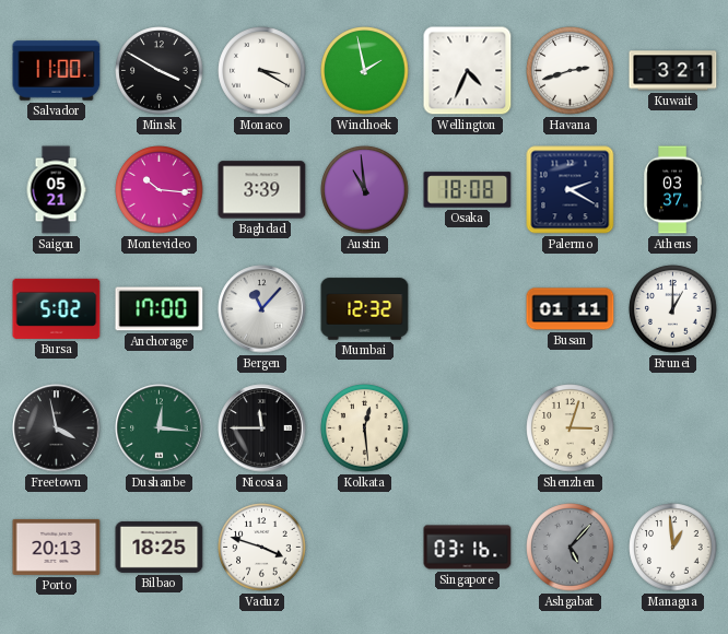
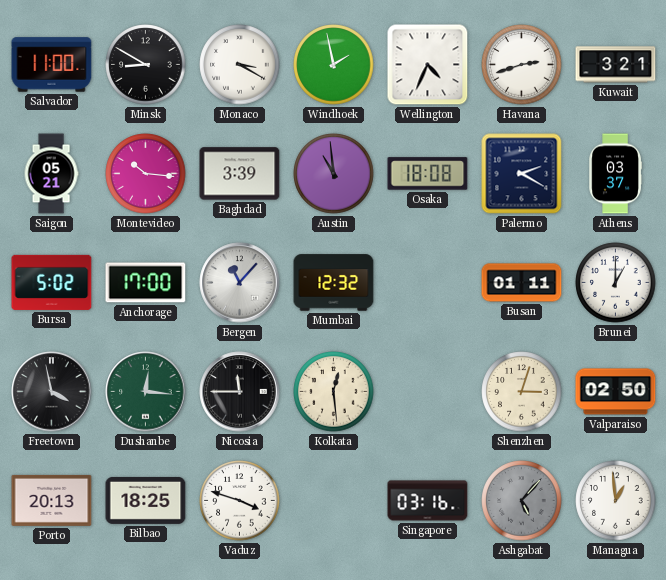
Minsk: 3:50 -> 8:50
Valparaiso: none -> 02:50
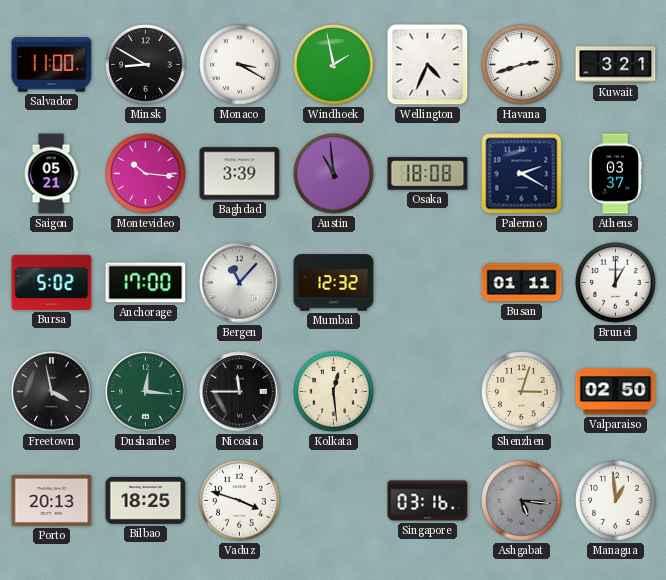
Ashgabat: 5:07 -> 5:16
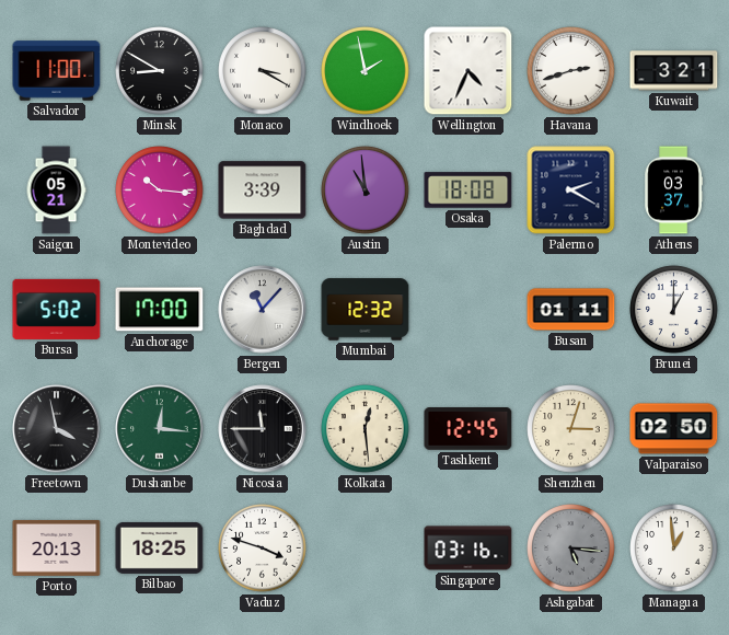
Tashkent: none -> 12:45
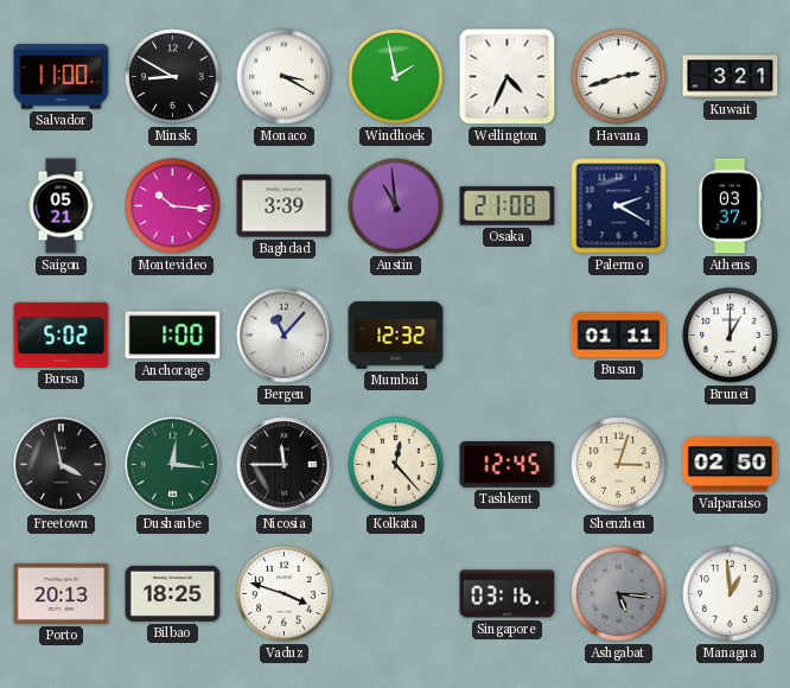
Osaka: 18:08 -> 21:08
Anchorage: 17:00 -> 1:00
Kolkata: 12:29 -> 12:23
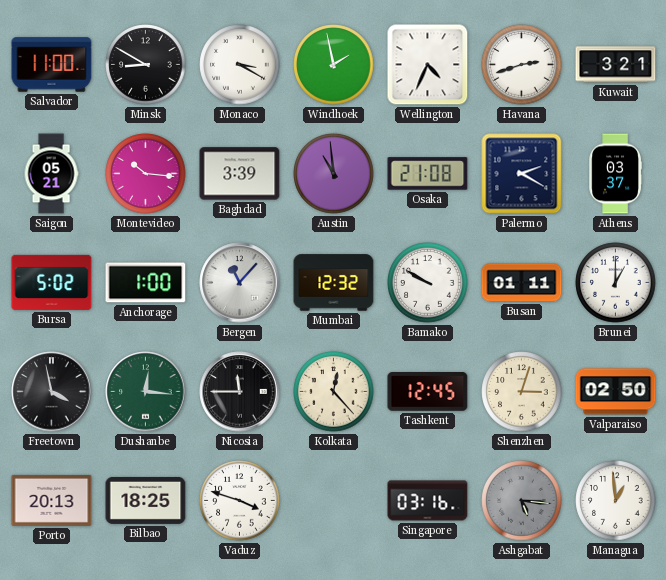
Bamako: none -> 9:50
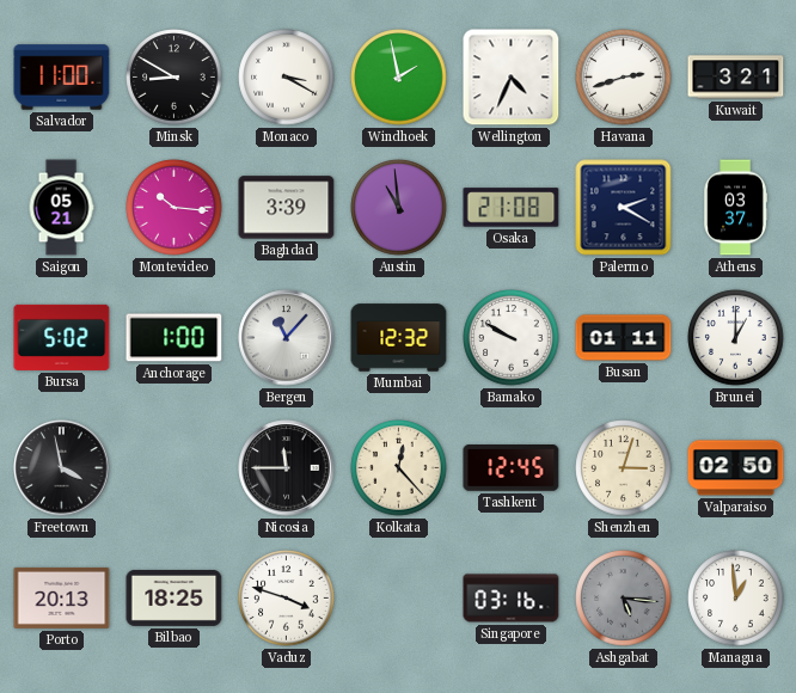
Dushanbe: 12:16 -> none
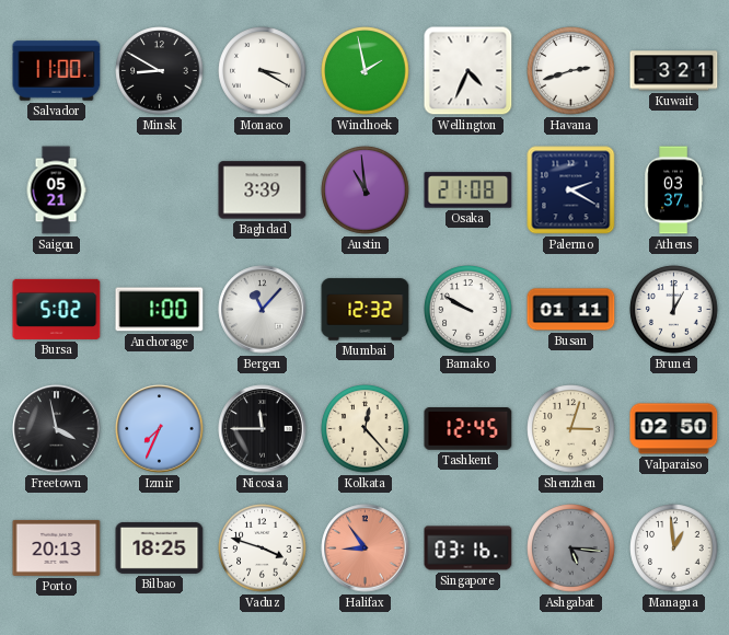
Montevideo: 10:16 -> none
Izmir: none -> 7:34
Halifax: none -> 8:54
